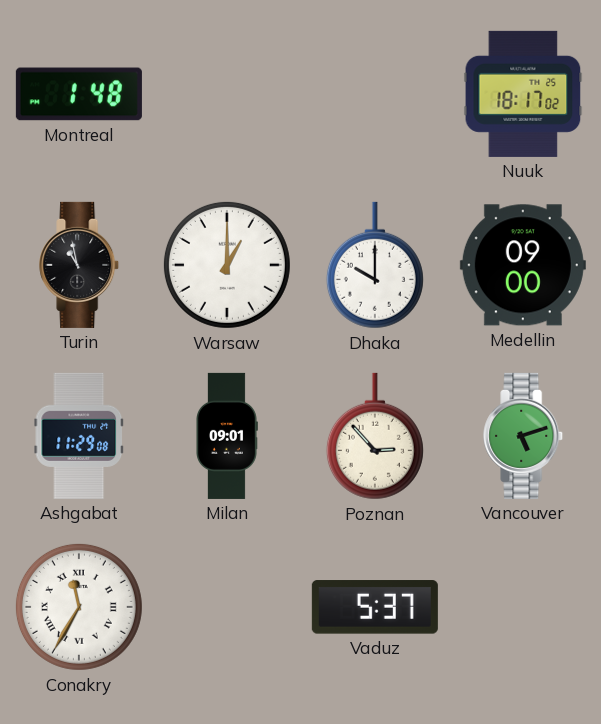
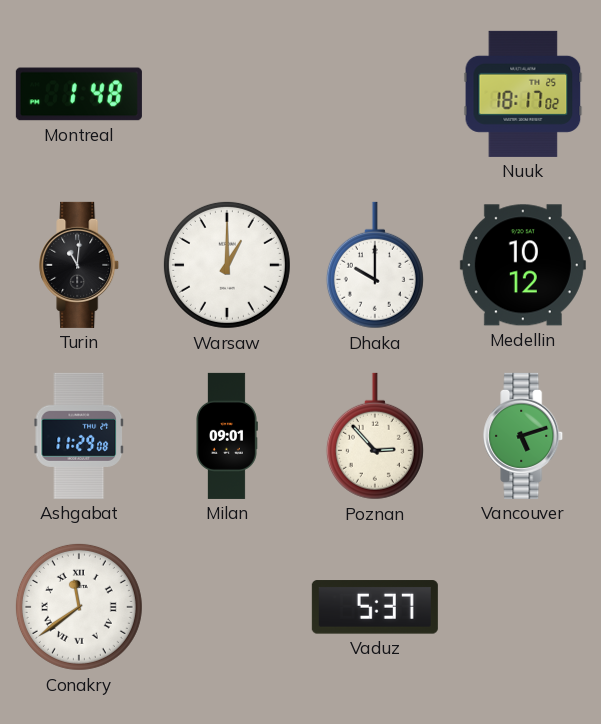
Turin: 10:58 -> 11:01
Medellin: 09:00 -> 10:12
Conakry: 11:35 -> 11:39
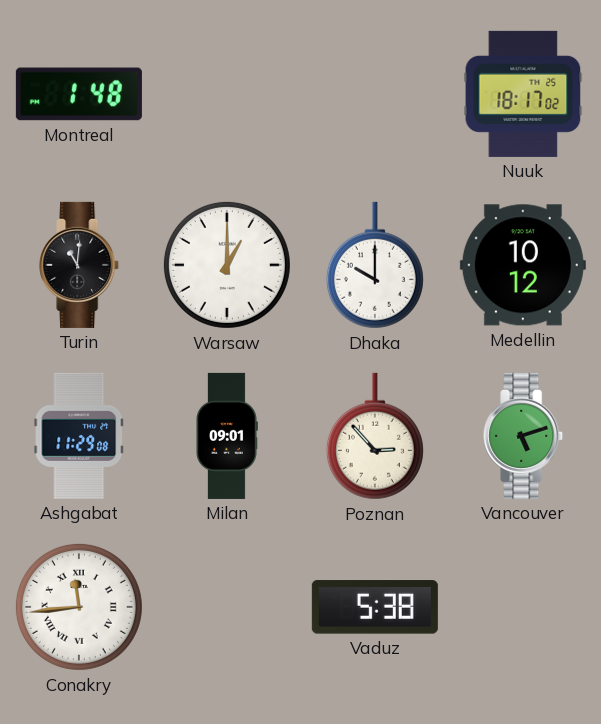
Conakry: 11:39 -> 11:44
Vaduz: 5:37 -> 5:38
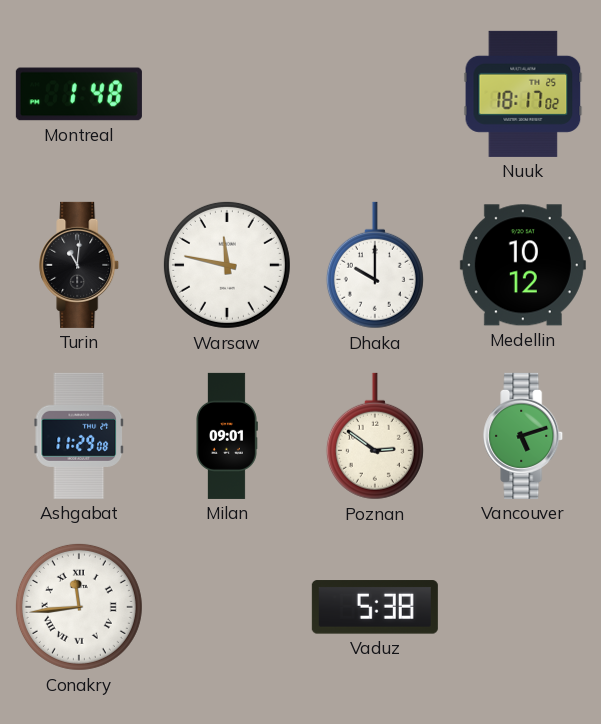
Warsaw: 1:00 -> 11:47
Poznan: 2:53 -> 2:51
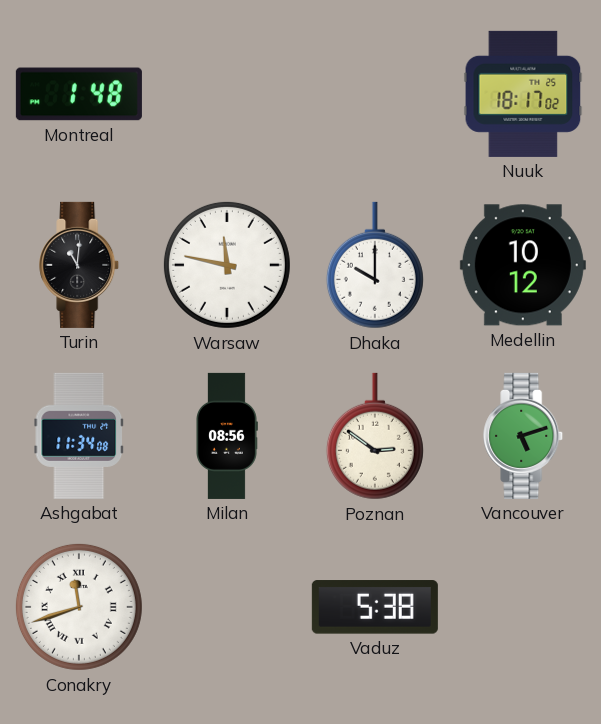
Ashgabat: 11:29 -> 11:34
Milan: 09:01 -> 08:56
Conakry: 11:44 -> 11:42
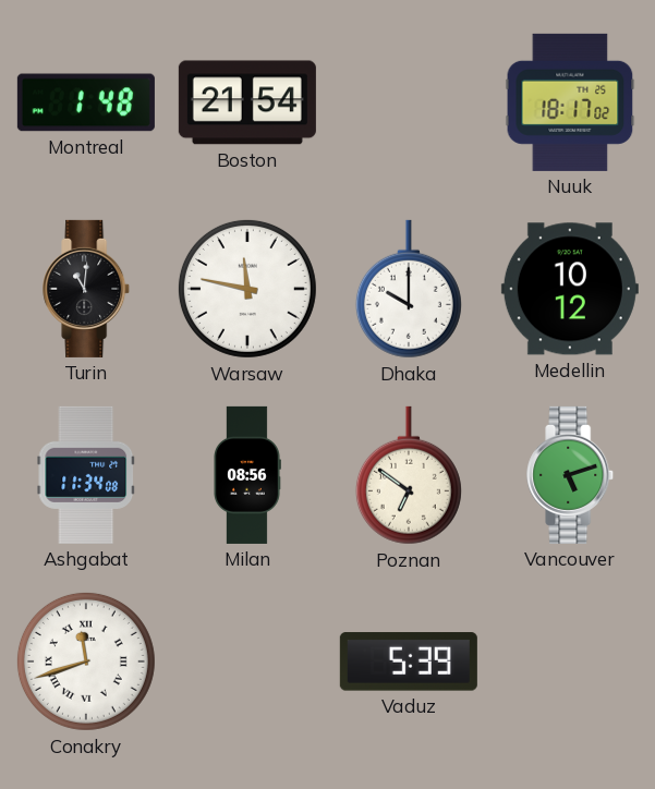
Boston: none -> 21:54
Poznan: 2:51 -> 6:51
Vaduz: 5:38 -> 5:39
